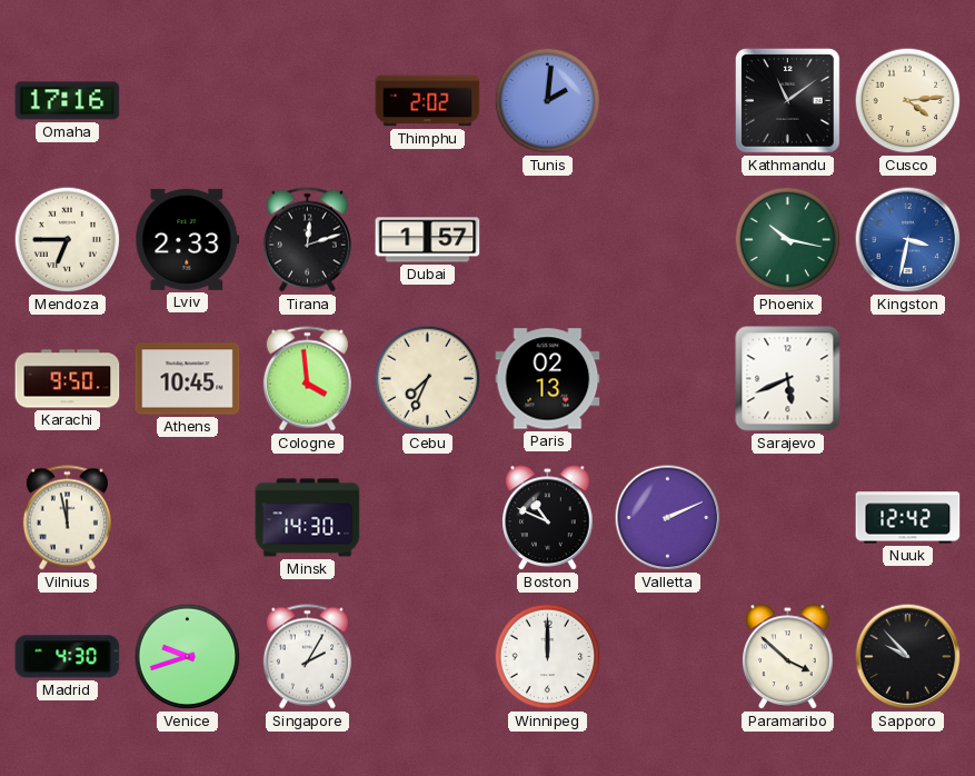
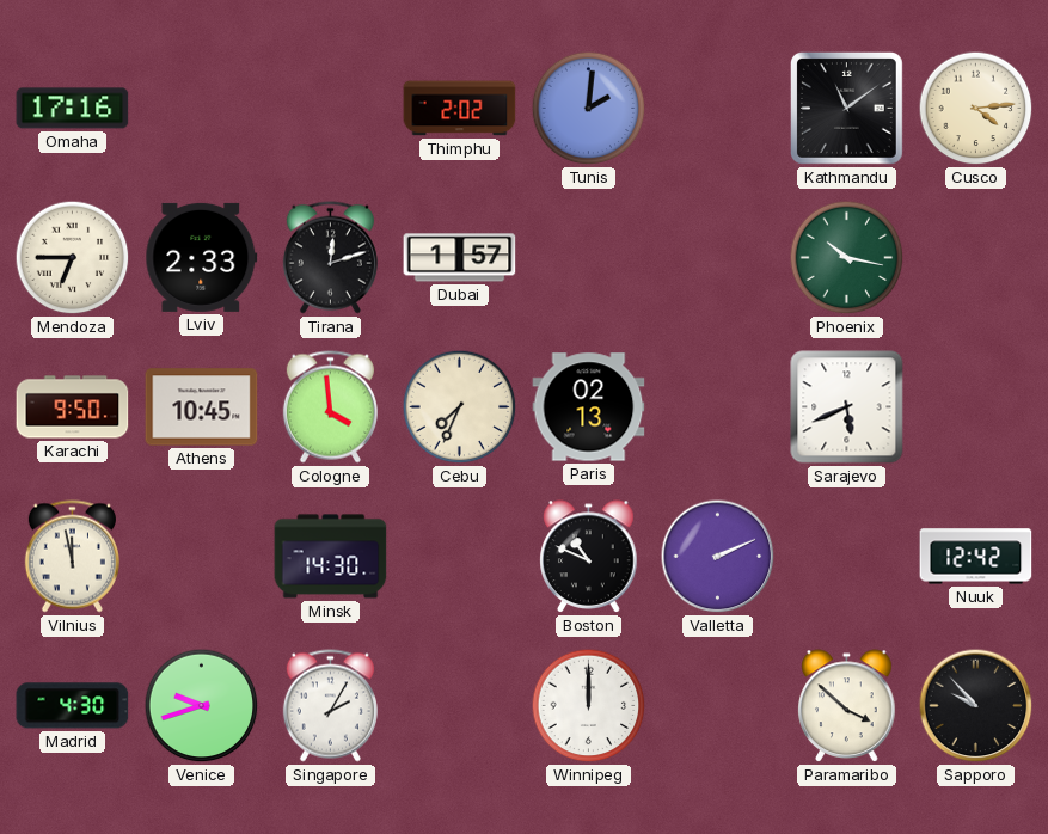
Kingston: 3:32 -> none
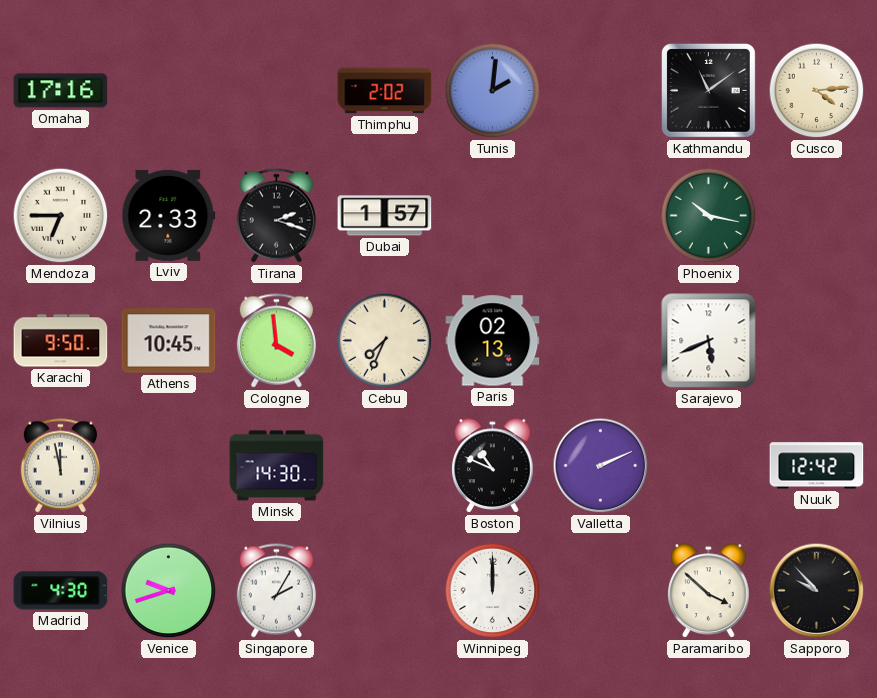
Tirana: 12:12 -> 2:18
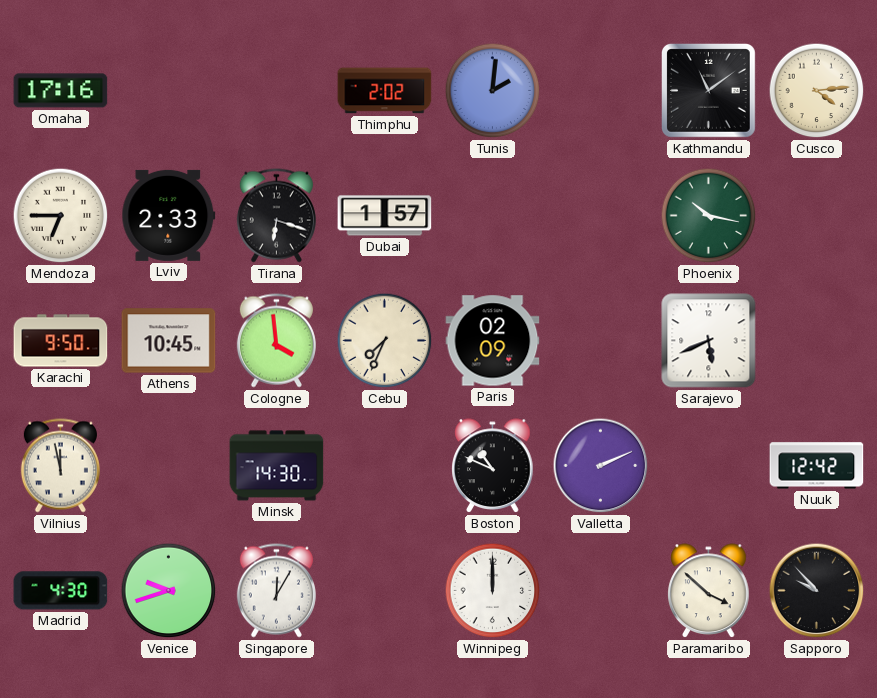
Tirana: 2:18 -> 6:18
Paris: 02:13 -> 02:09
Singapore: 2:05 -> 12:05
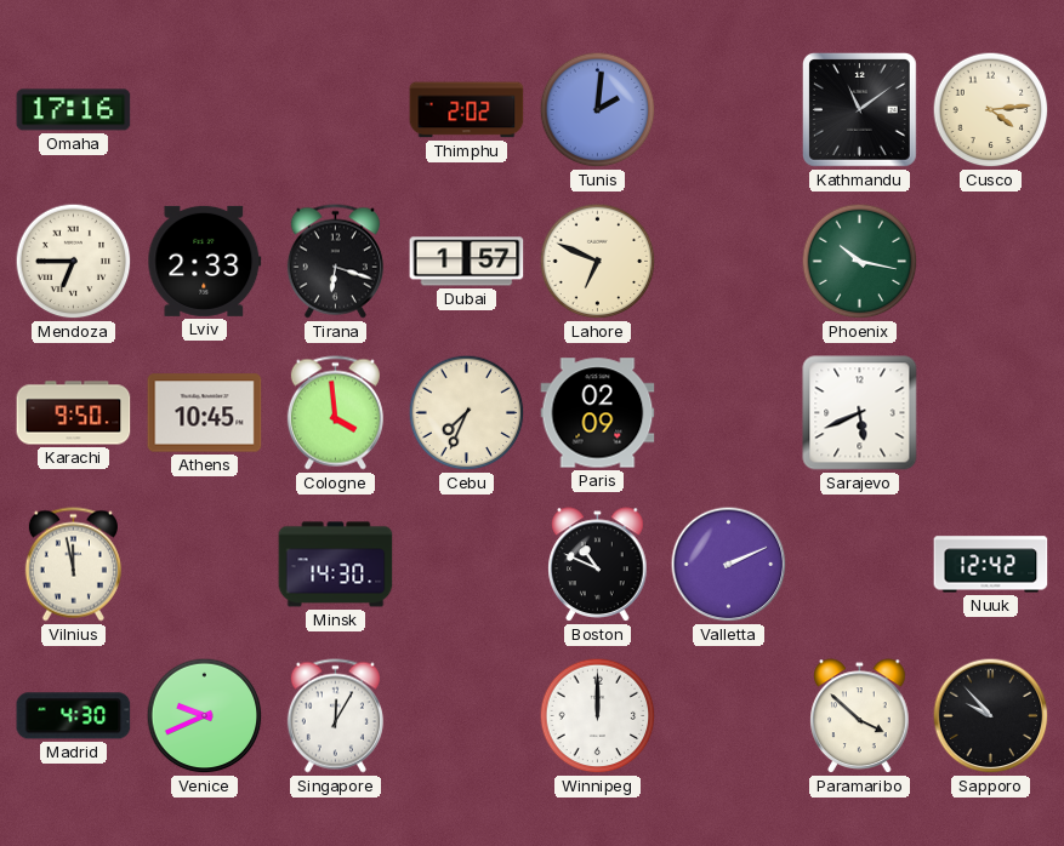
Lahore: none -> 6:49
Venice: 9:42 -> 9:41
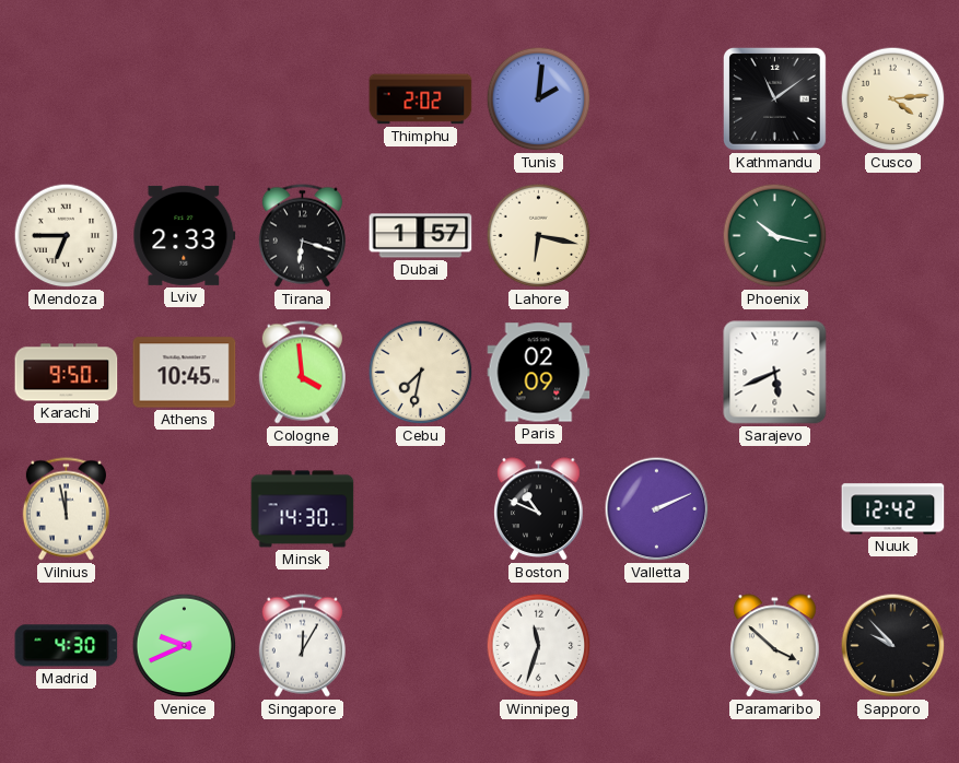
Omaha: 17:16 -> none
Lahore: 6:49 -> 6:17
Cebu: 7:34 -> 7:32
Winnipeg: 12:00 -> 11:33
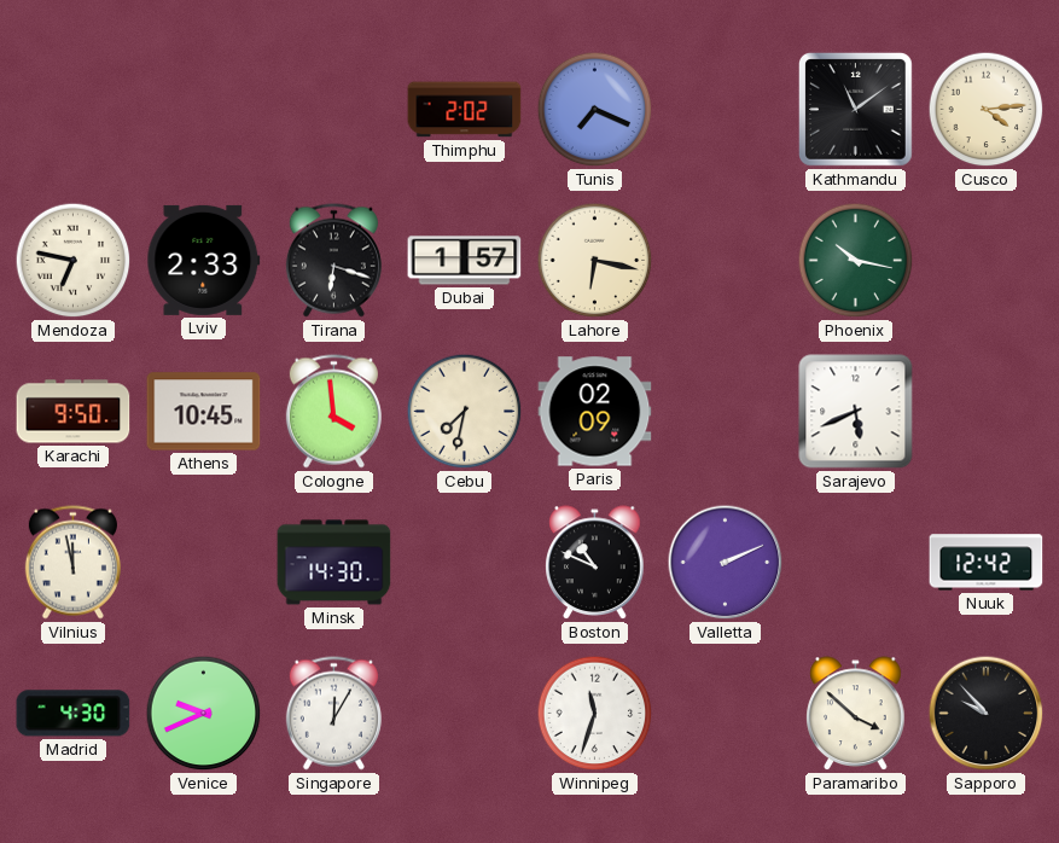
Tunis: 2:01 -> 7:19
Mendoza: 6:45 -> 6:47
